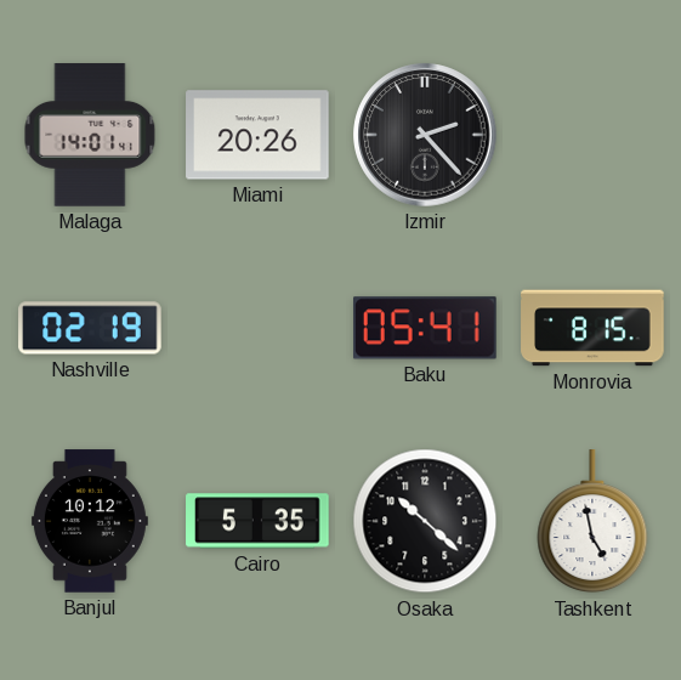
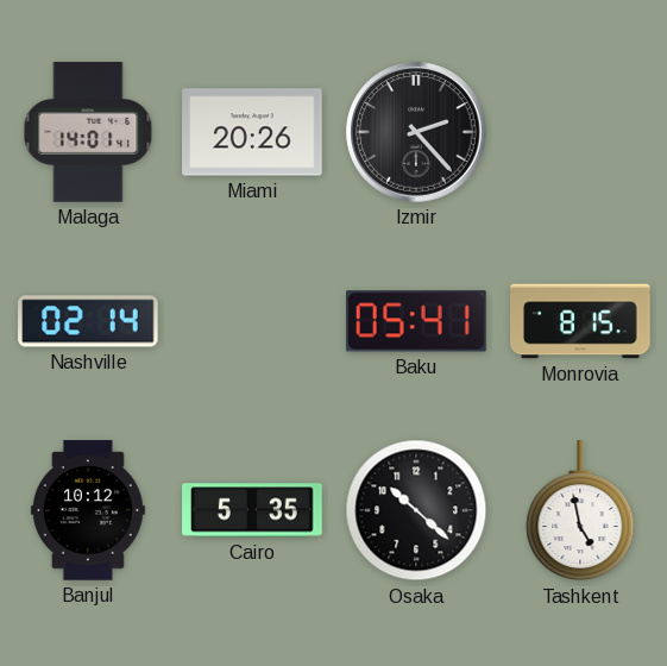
Nashville: 02:19 -> 02:14
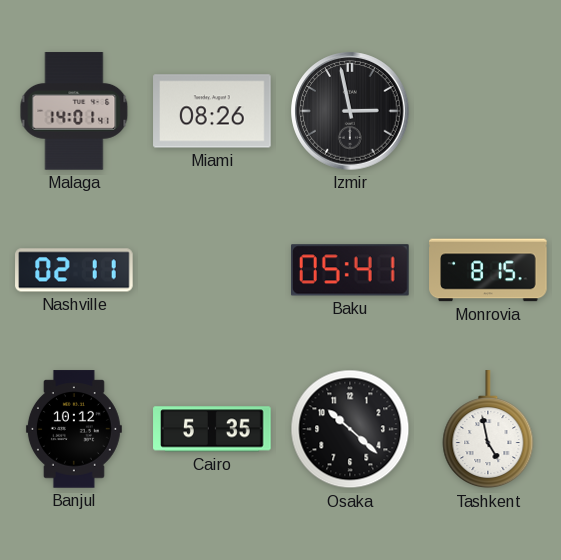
Miami: 20:26 -> 08:26
Izmir: 2:23 -> 2:58
Nashville: 02:14 -> 02:11
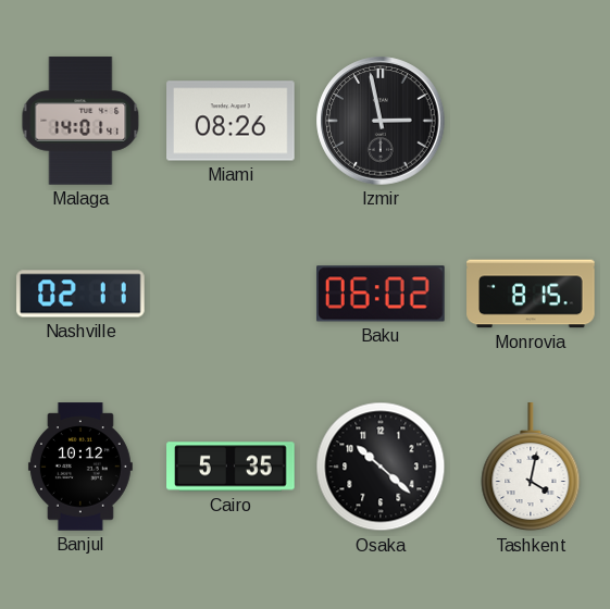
Baku: 05:41 -> 06:02
Tashkent: 4:58 -> 4:02
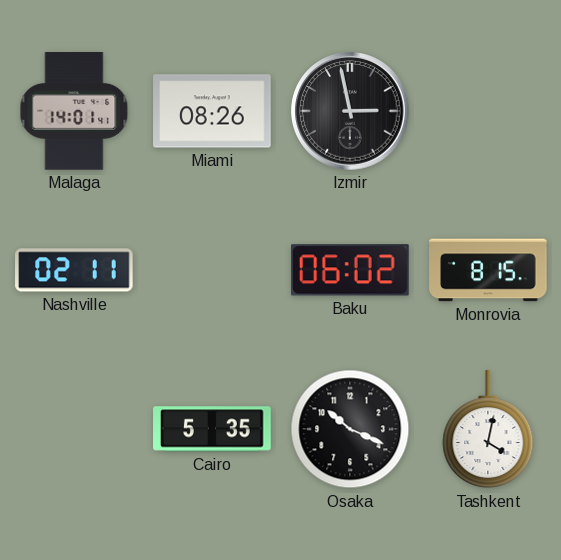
Banjul: 10:12 -> none
Osaka: 10:22 -> 10:19
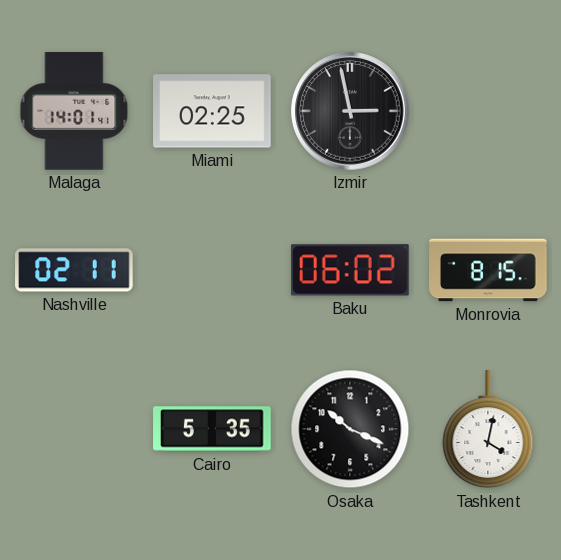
Miami: 08:26 -> 02:25
